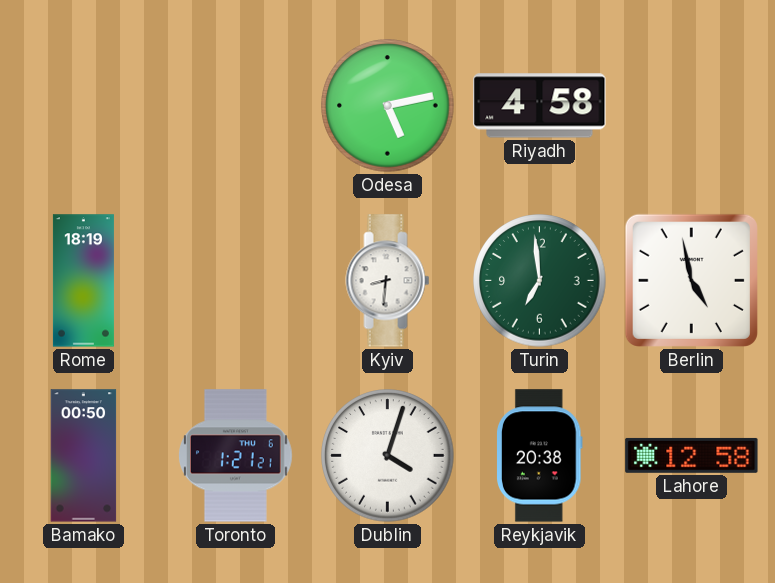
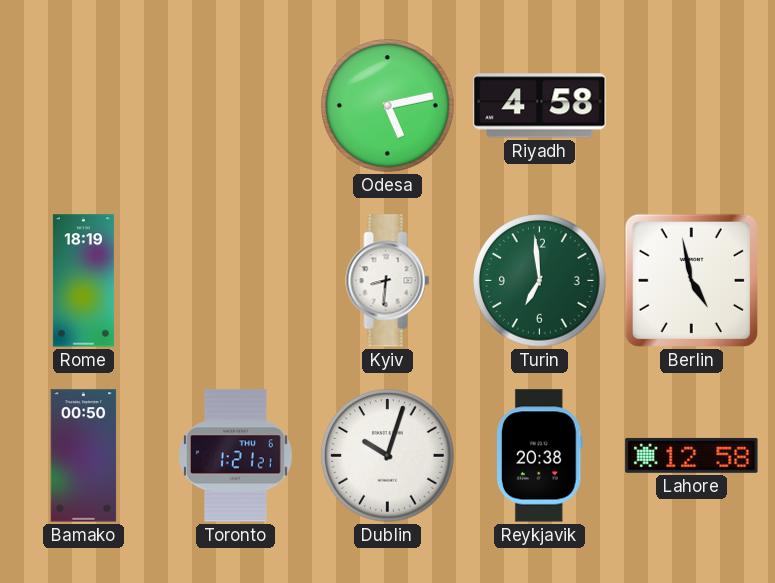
Dublin: 4:03 -> 10:03
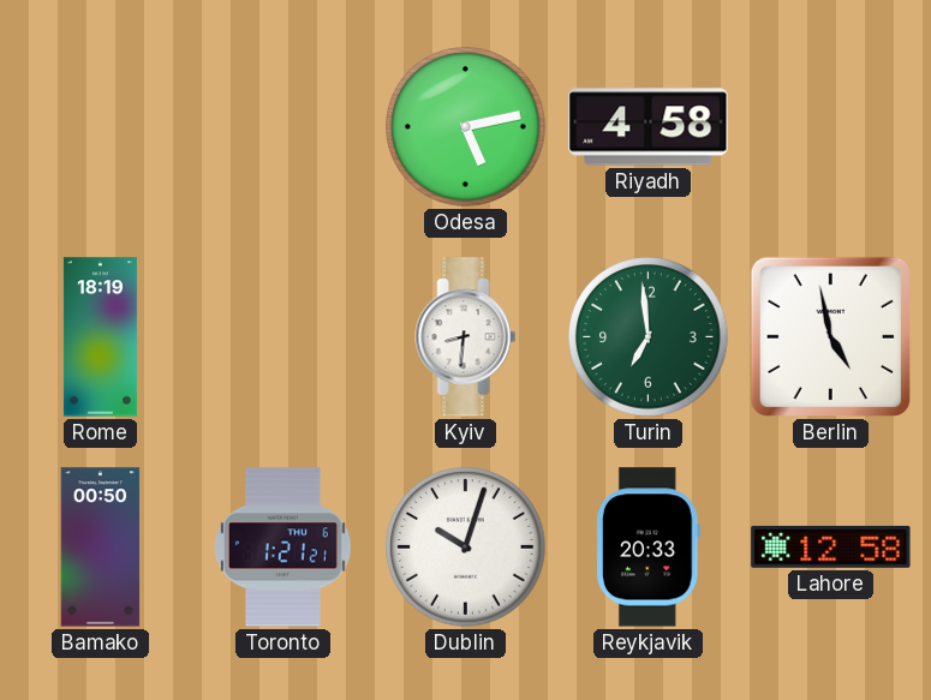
Reykjavik: 20:38 -> 20:33
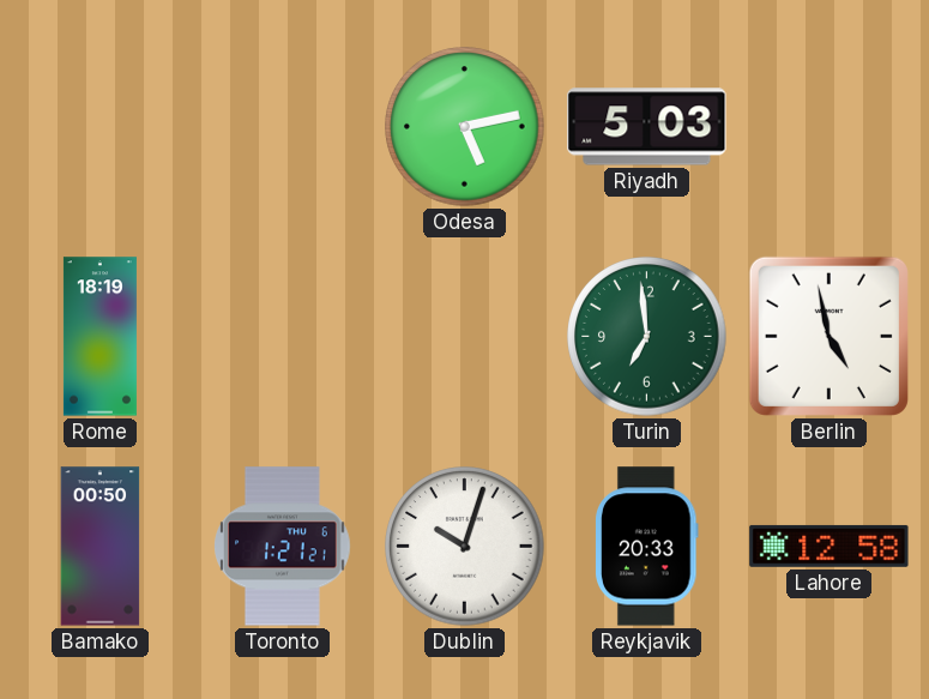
Riyadh: 4:58 -> 5:03
Kyiv: 8:31 -> none
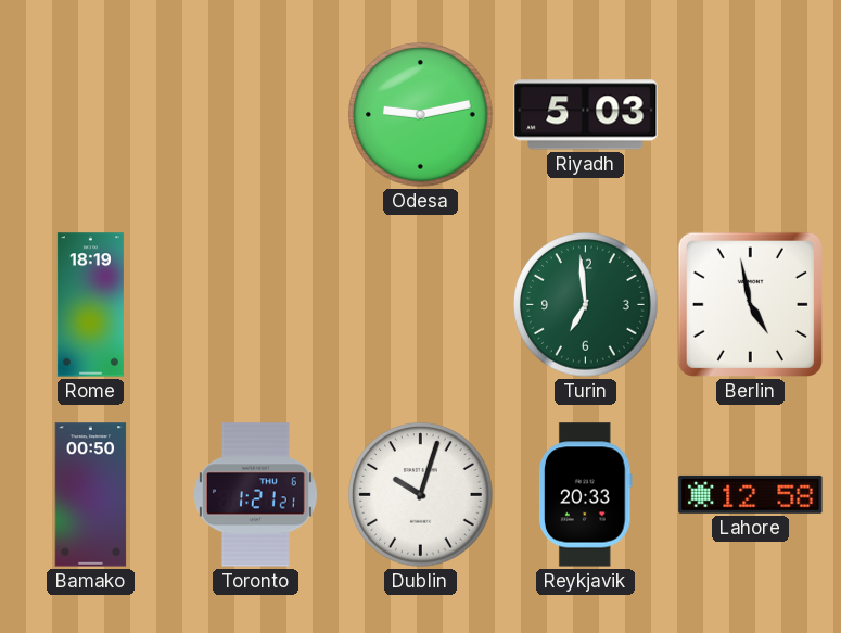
Odesa: 5:13 -> 9:13
